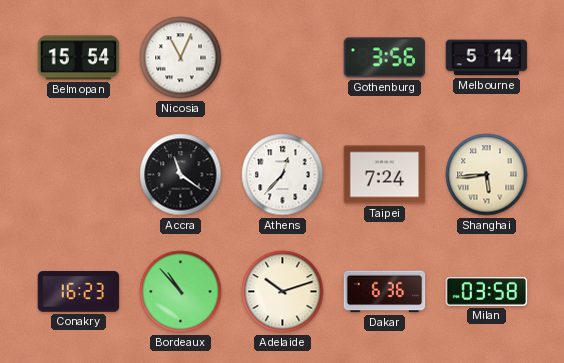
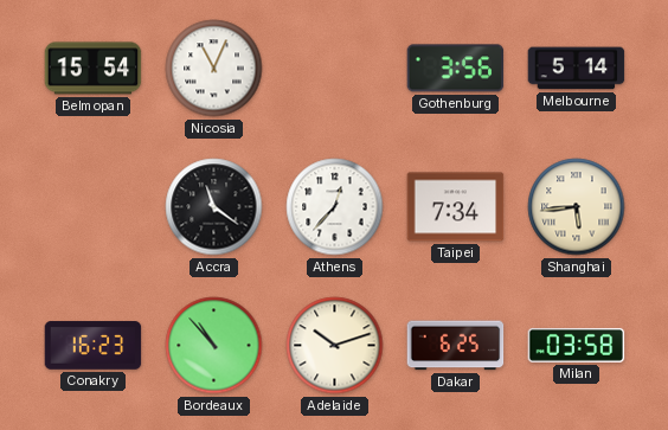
Taipei: 7:24 -> 7:34
Dakar: 6:36 -> 6:25
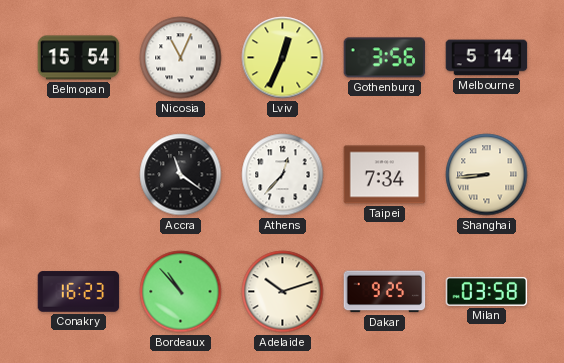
Lviv: none -> 12:34
Shanghai: 5:44 -> 8:44
Dakar: 6:25 -> 9:25
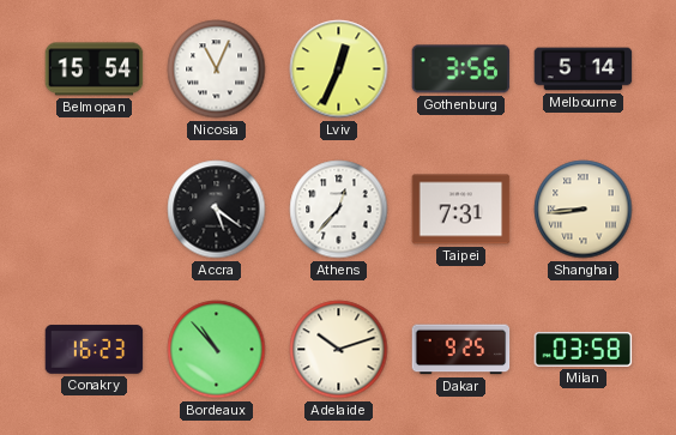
Accra: 11:21 -> 5:21
Taipei: 7:34 -> 7:31
